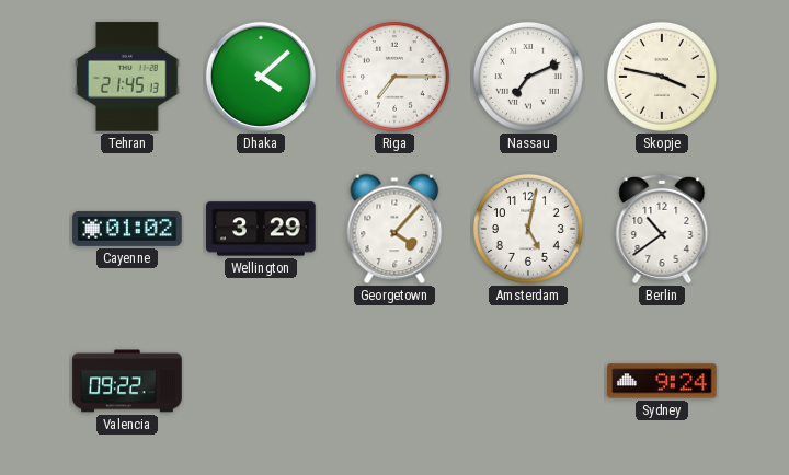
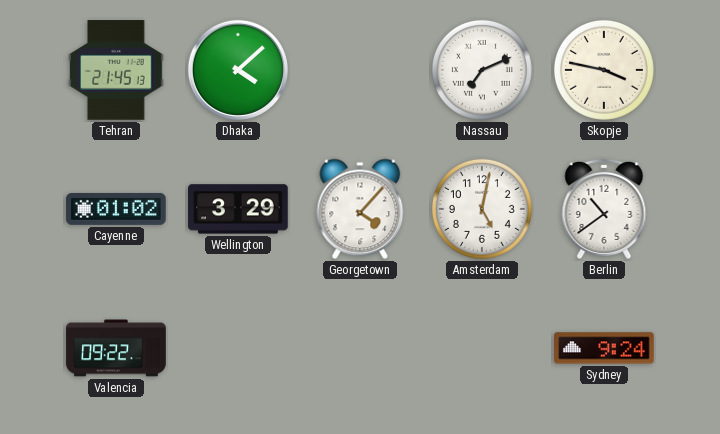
Riga: 7:15 -> none
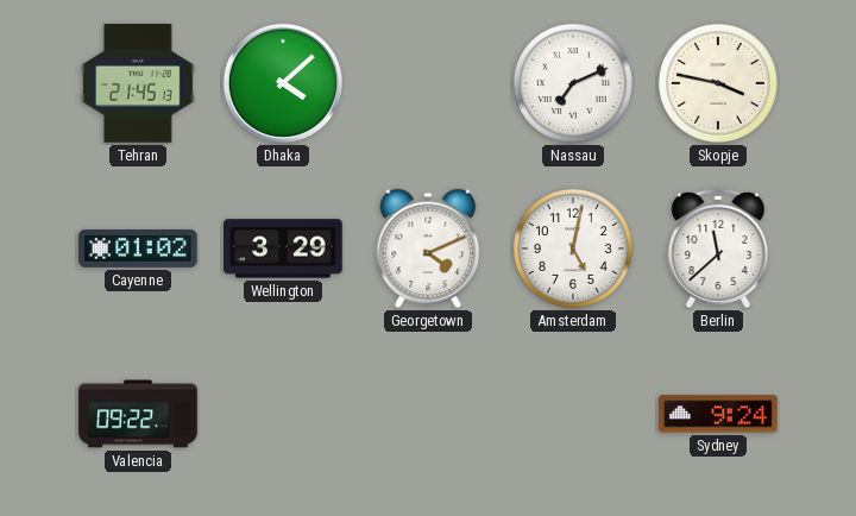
Georgetown: 4:07 -> 4:11
Berlin: 10:39 -> 11:38
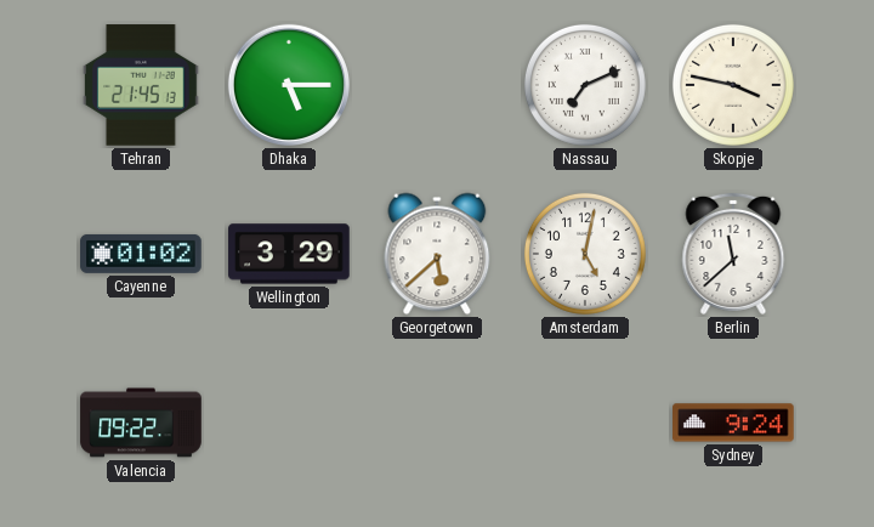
Dhaka: 4:08 -> 5:15
Georgetown: 4:11 -> 5:38
